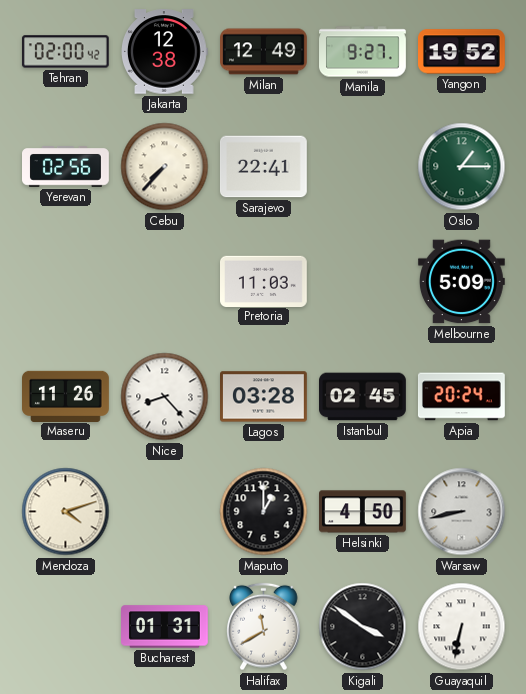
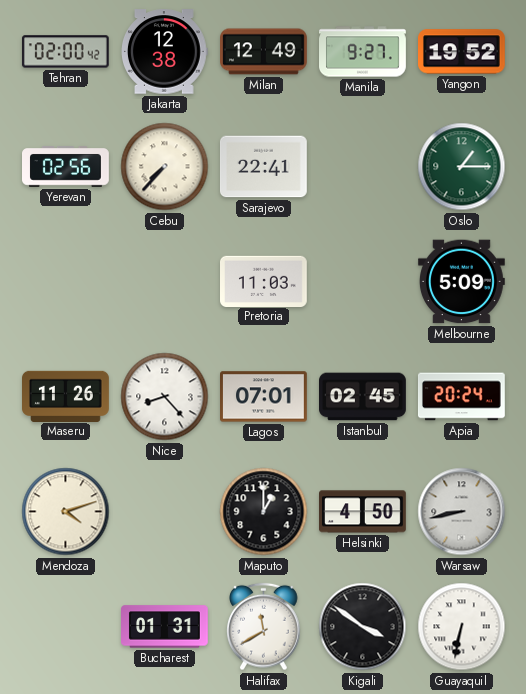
Lagos: 03:28 -> 07:01
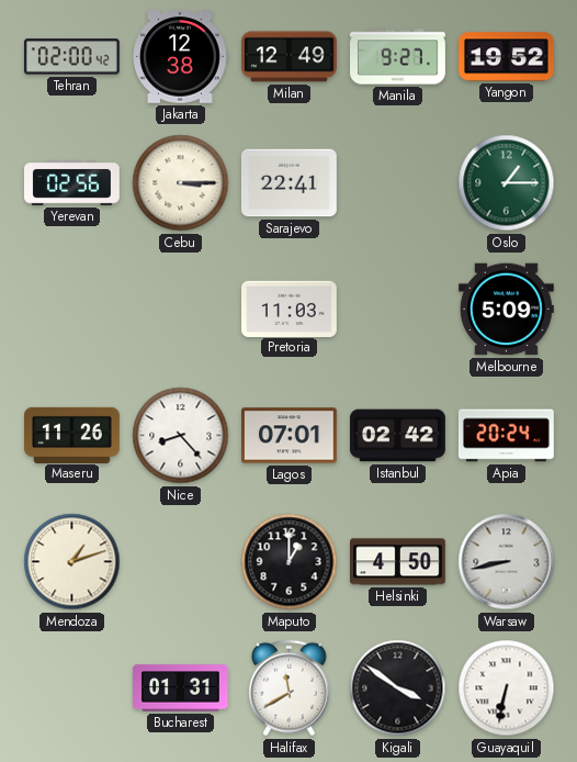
Cebu: 7:37 -> 3:15
Istanbul: 02:45 -> 02:42
Mendoza: 4:12 -> 1:12
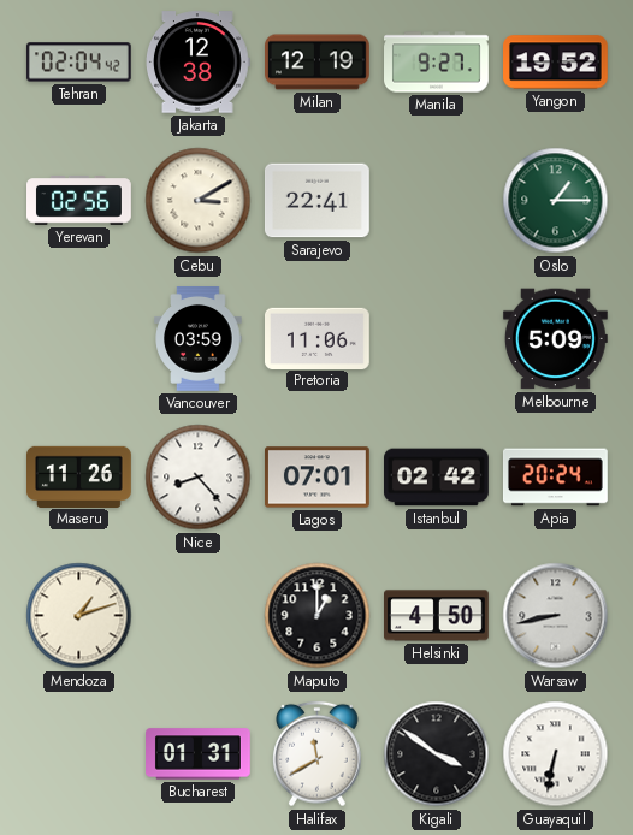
Tehran: 02:00 -> 02:04
Milan: 12:49 -> 12:19
Cebu: 3:15 -> 3:10
Vancouver: none -> 03:59
Pretoria: 11:03 -> 11:06
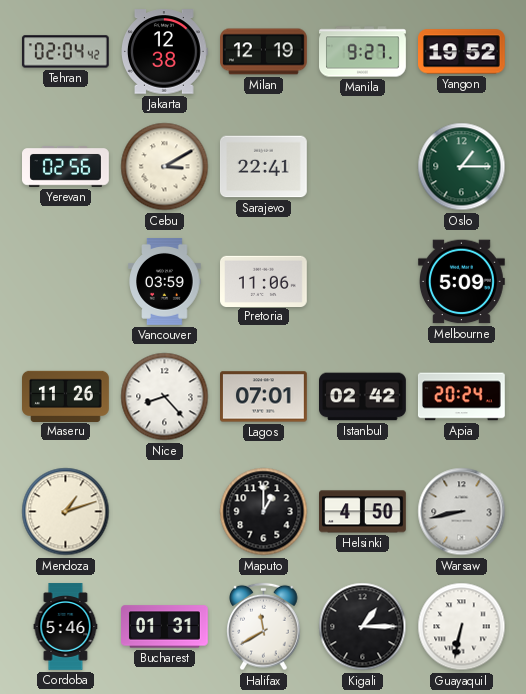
Cordoba: none -> 5:46
Kigali: 3:51 -> 1:15
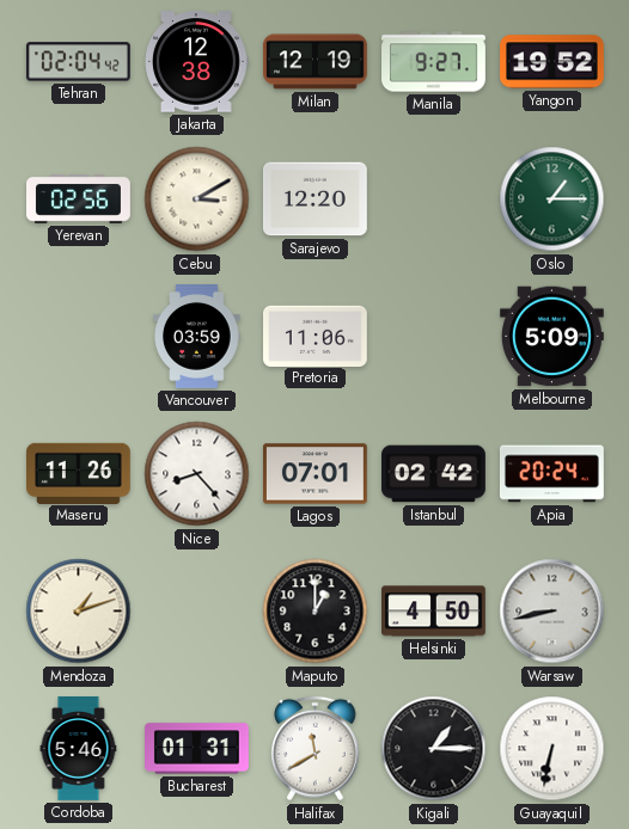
Sarajevo: 22:41 -> 12:20
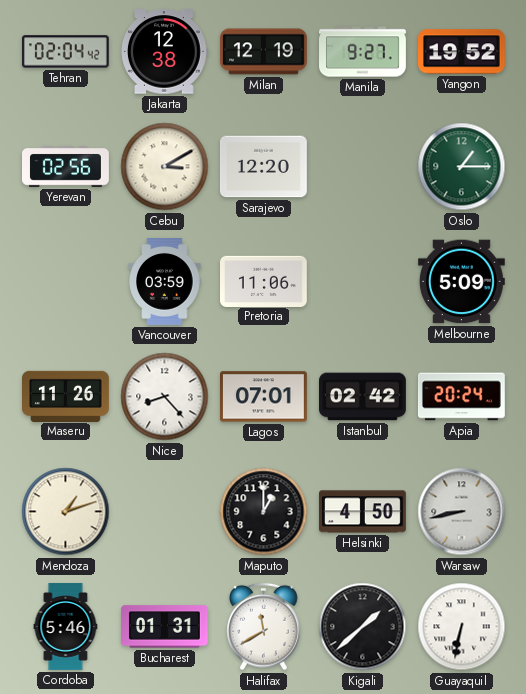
Kigali: 1:15 -> 1:38
